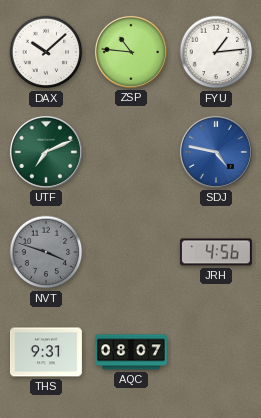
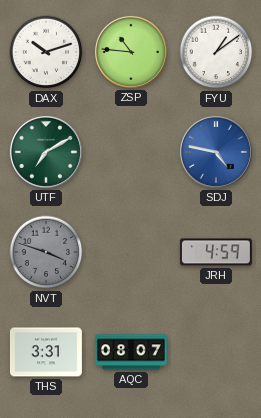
DAX: 10:08 -> 10:12
FYU: 1:14 -> 1:09
UTF: 7:11 -> 7:10
JRH: 4:56 -> 4:59
THS: 9:31 -> 3:31
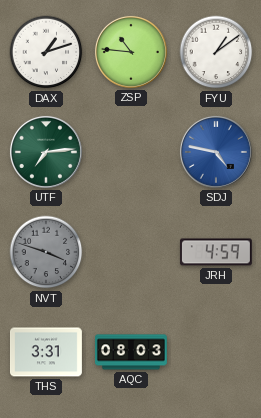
DAX: 10:12 -> 1:12
UTF: 7:10 -> 7:14
AQC: 08:07 -> 08:03
